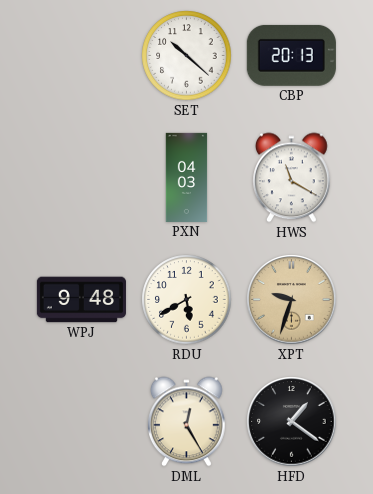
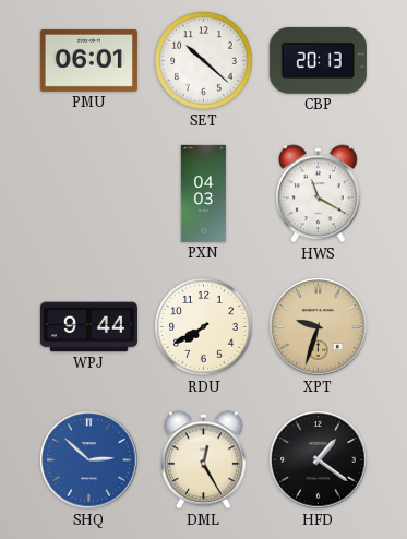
PMU: none -> 06:01
WPJ: 9:48 -> 9:44
RDU: 5:40 -> 7:40
SHQ: none -> 2:52
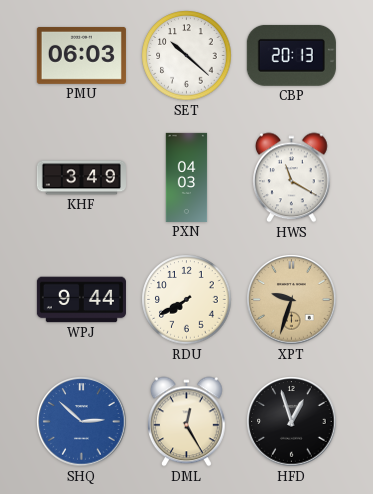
PMU: 06:01 -> 06:03
KHF: none -> 3:49
HFD: 1:21 -> 12:57
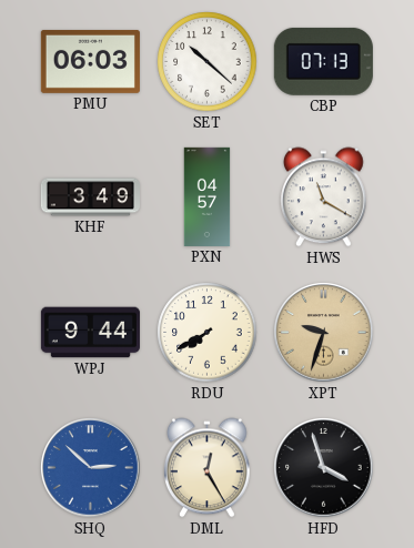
CBP: 20:13 -> 07:13
PXN: 04:03 -> 04:57
HFD: 12:57 -> 3:57
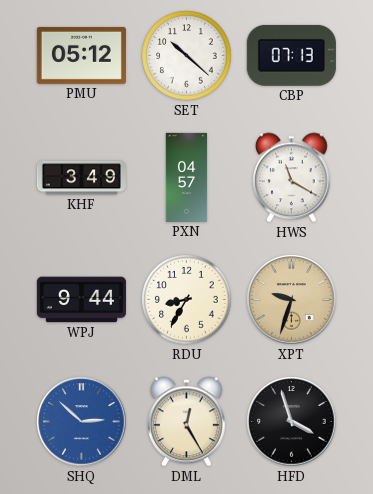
PMU: 06:03 -> 05:12
RDU: 7:40 -> 8:35
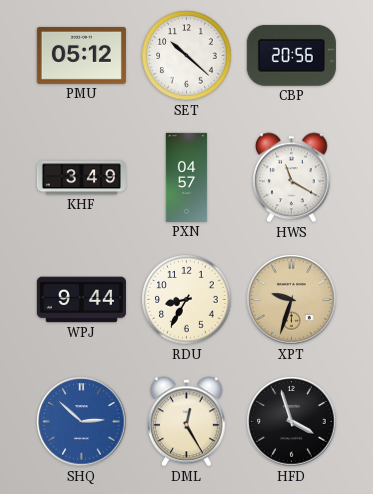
CBP: 07:13 -> 20:56
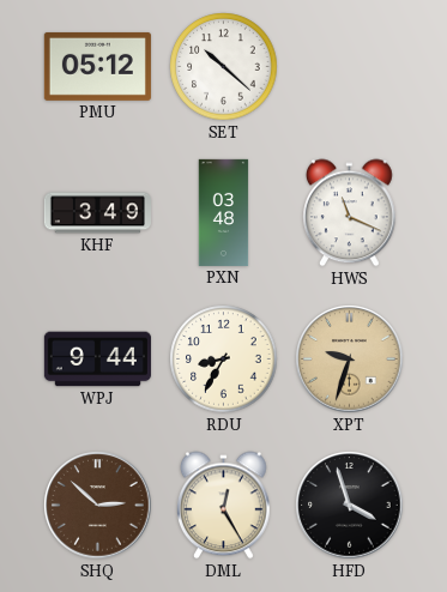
CBP: 20:56 -> none
PXN: 04:57 -> 03:48
HWS: 11:20 -> 11:19
SHQ dial: blue -> brown
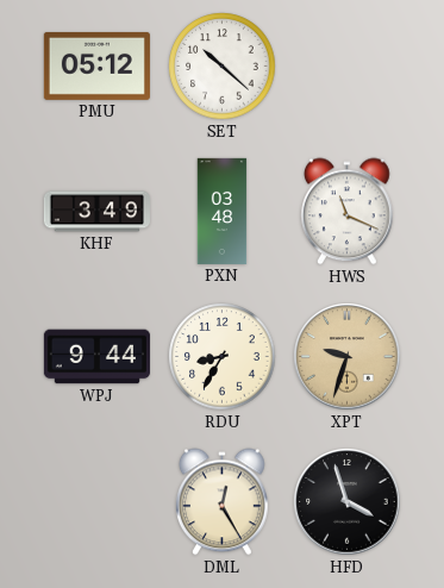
SHQ: 2:52 -> none
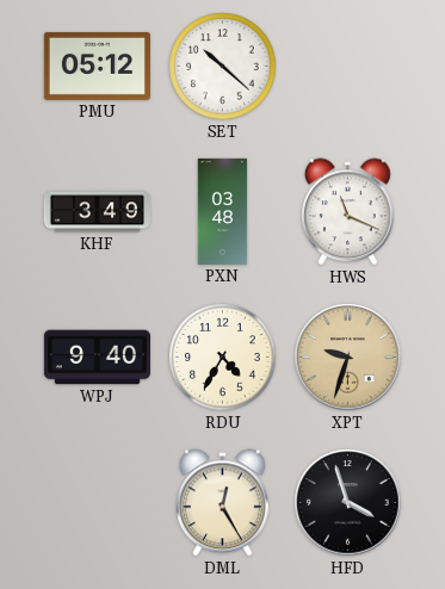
WPJ: 9:44 -> 9:40
RDU: 8:35 -> 4:35
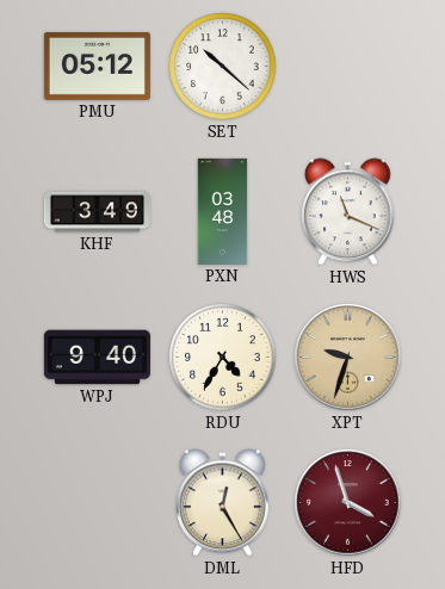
HFD dial: black -> burgundy
